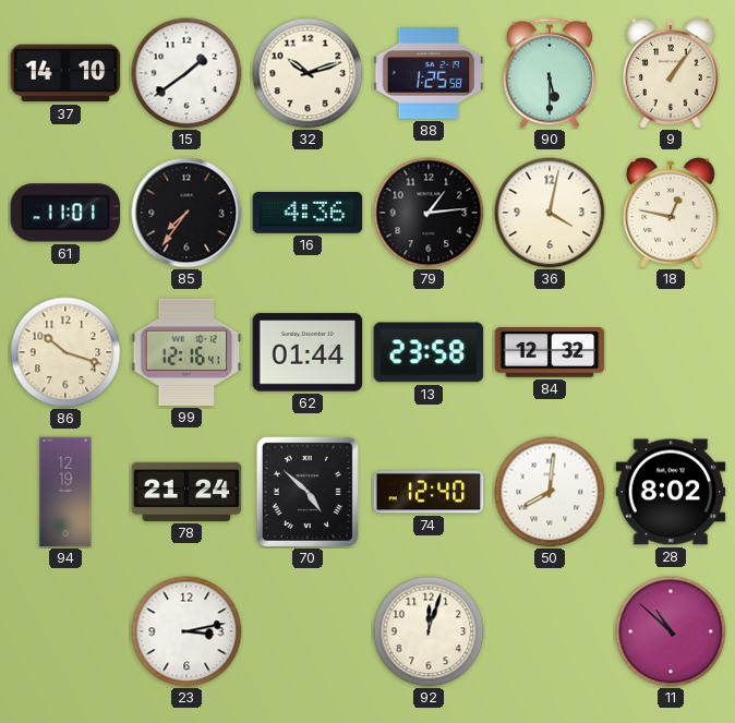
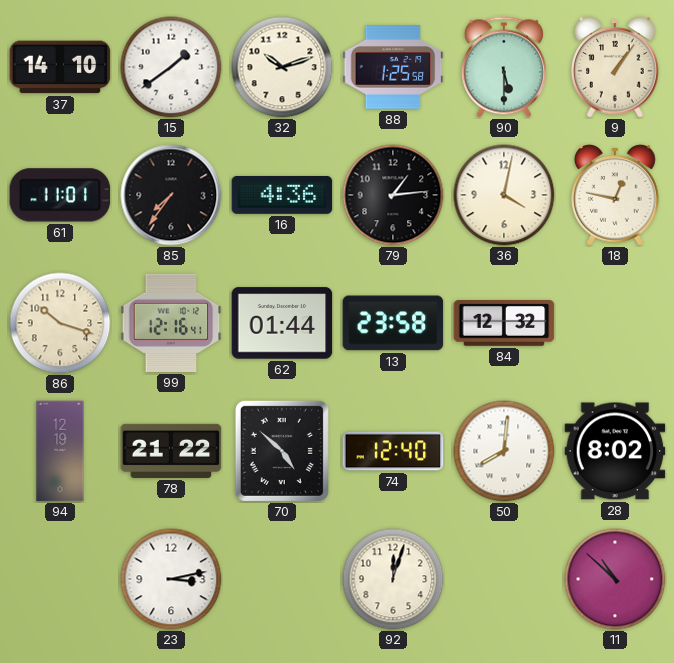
78: 21:24 -> 21:22
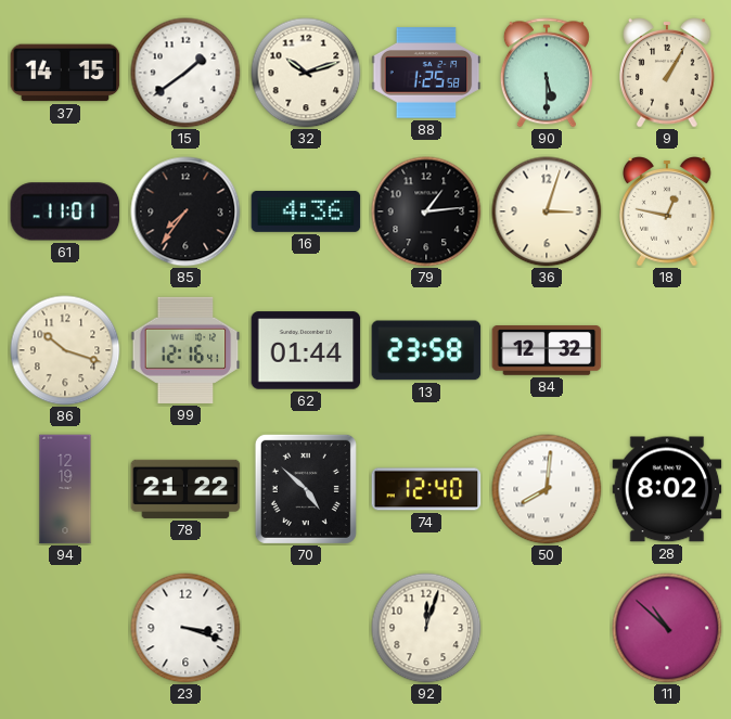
37: 14:10 -> 14:15
9: 1:06 -> 1:05
36: 4:02 -> 3:03
23: 3:13 -> 3:18
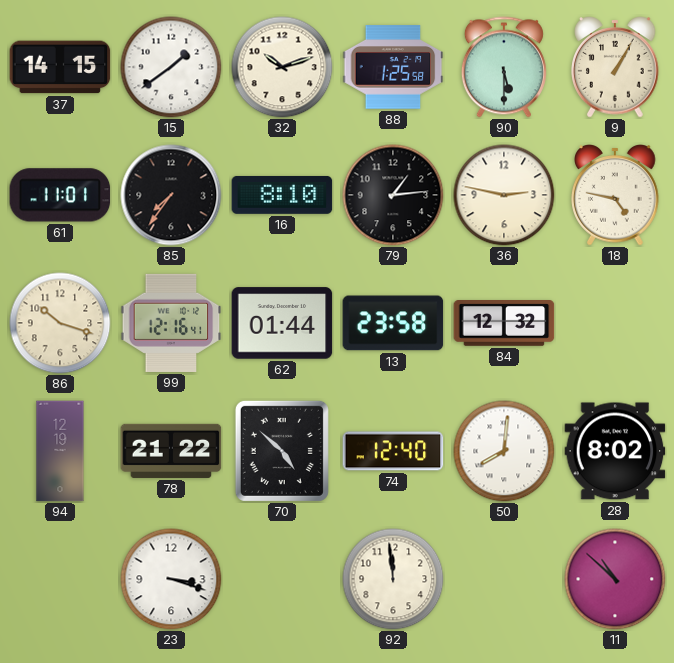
16: 4:36 -> 8:10
36: 3:03 -> 2:47
18: 12:47 -> 4:47
92: 12:03 -> 11:59
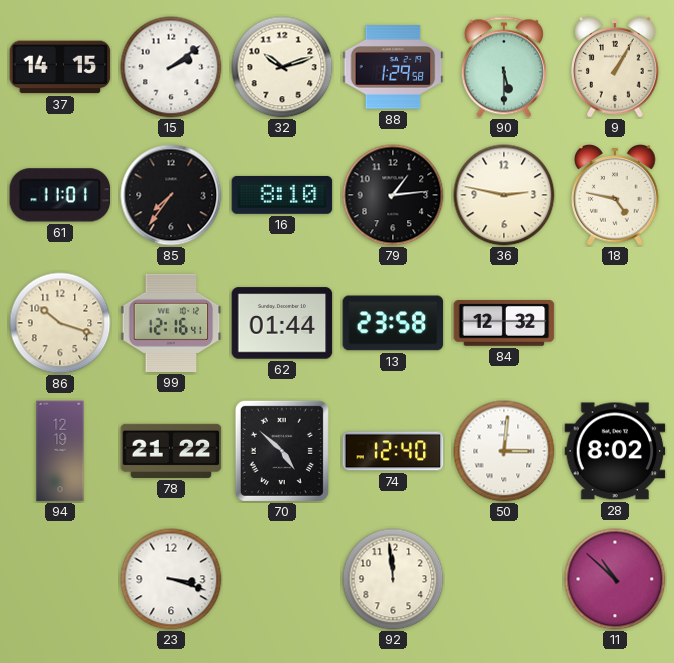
15: 1:39 -> 2:09
88: 1:25 -> 1:29
50: 8:01 -> 3:01
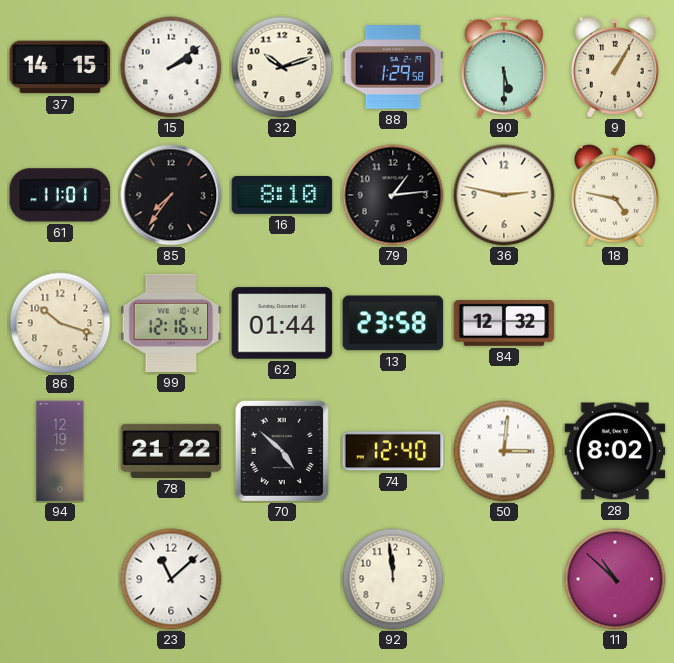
23: 3:18 -> 11:08
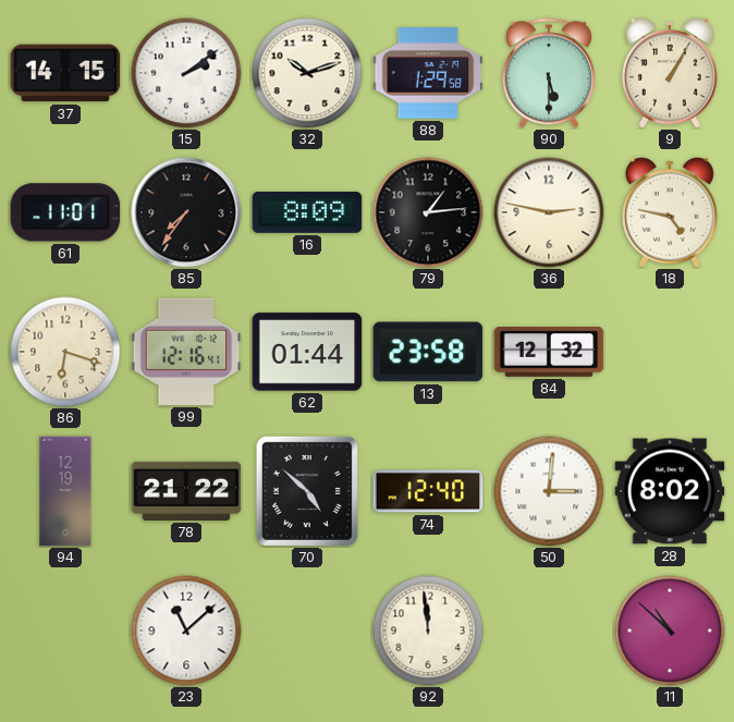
16: 8:10 -> 8:09
86: 10:18 -> 6:18
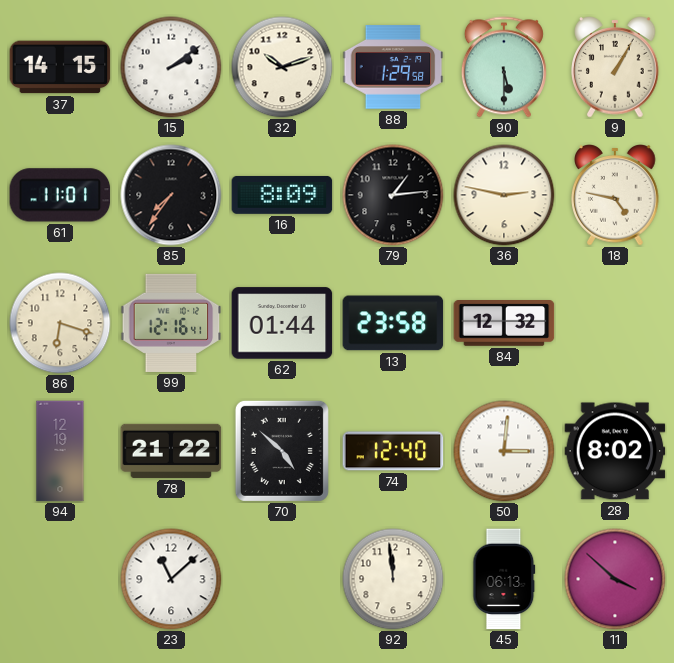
45: none -> 06:13
11: 10:52 -> 3:52
